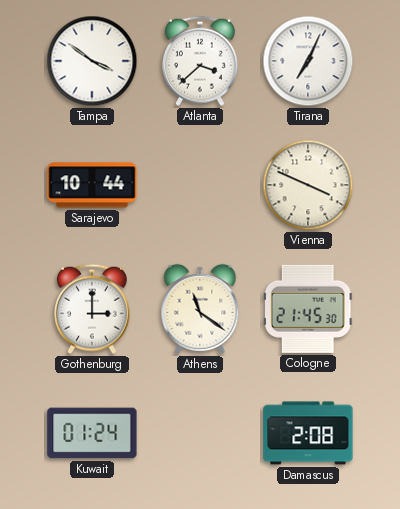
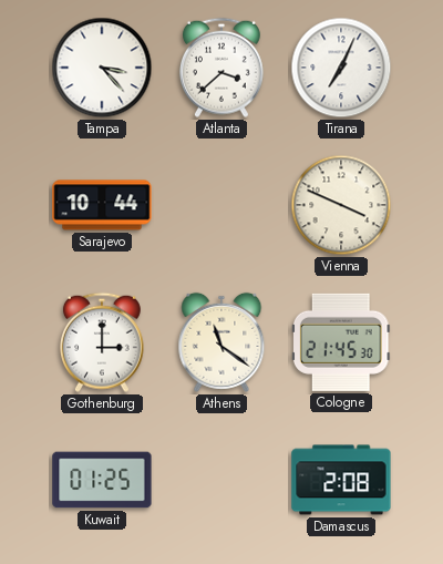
Tampa: 3:51 -> 3:23
Kuwait: 01:24 -> 01:25
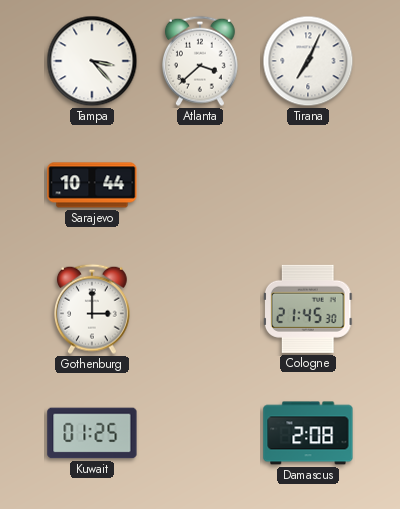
Vienna: 3:49 -> none
Athens: 11:21 -> none
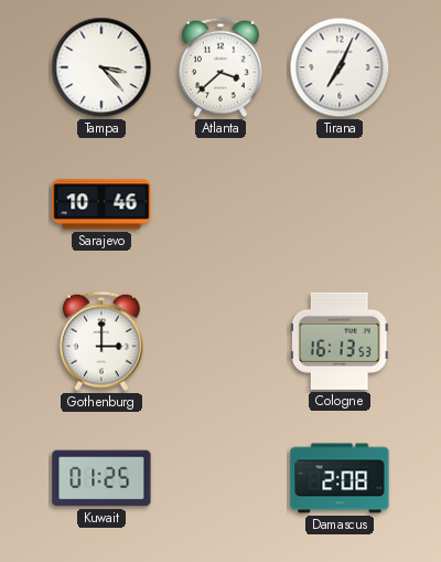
Sarajevo: 10:44 -> 10:46
Cologne: 21:45 -> 16:13
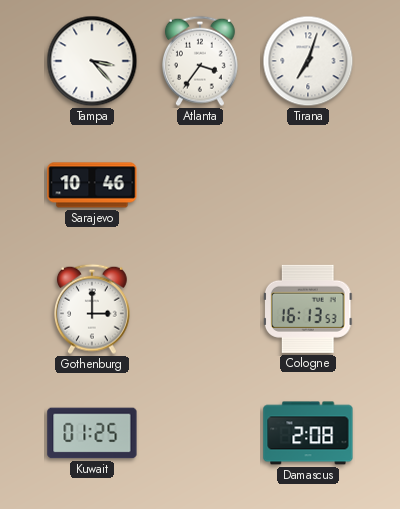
Atlanta: 3:38 -> 3:36
Tirana: 7:04 -> 7:03
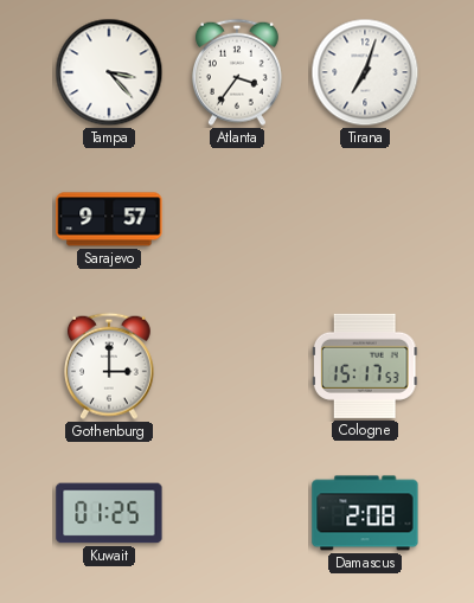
Sarajevo: 10:46 -> 9:57
Cologne: 16:13 -> 15:17
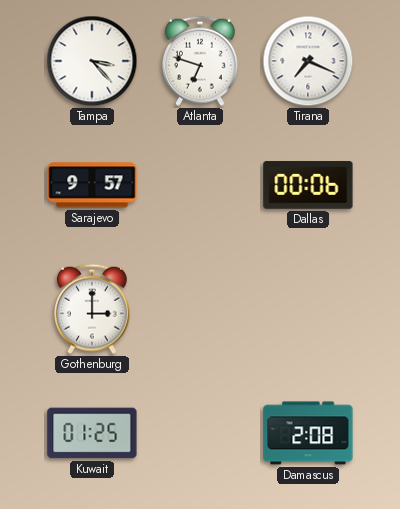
Atlanta: 3:36 -> 6:48
Tirana: 7:03 -> 7:19
Dallas: none -> 00:06
Cologne: 15:17 -> none
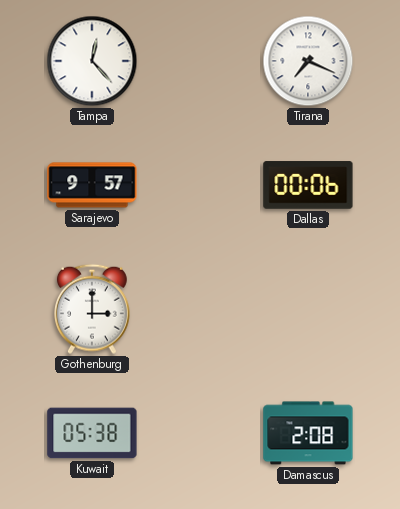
Tampa: 3:23 -> 12:23
Atlanta: 6:48 -> none
Kuwait: 01:25 -> 05:38
